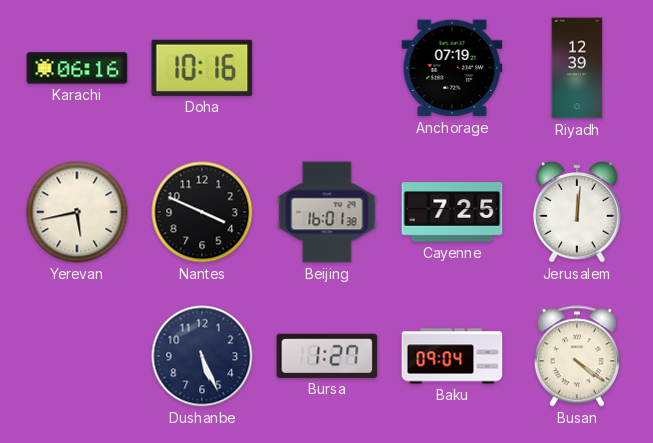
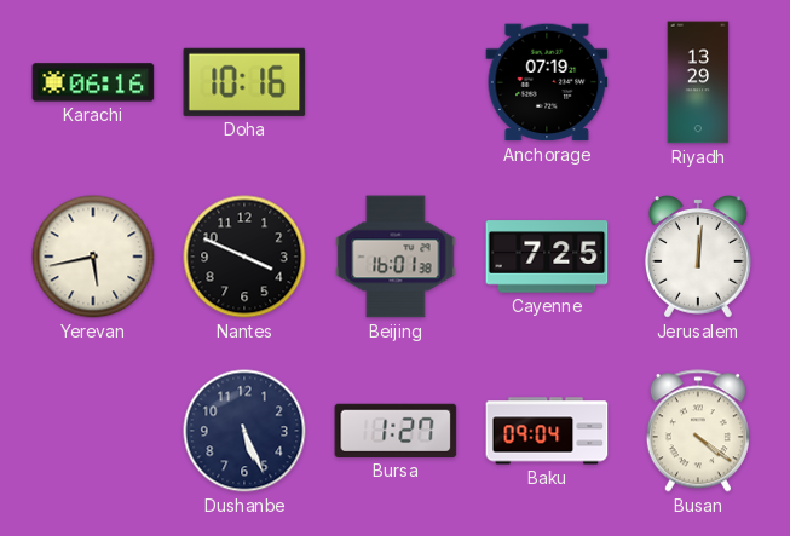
Riyadh: 12:39 -> 13:29
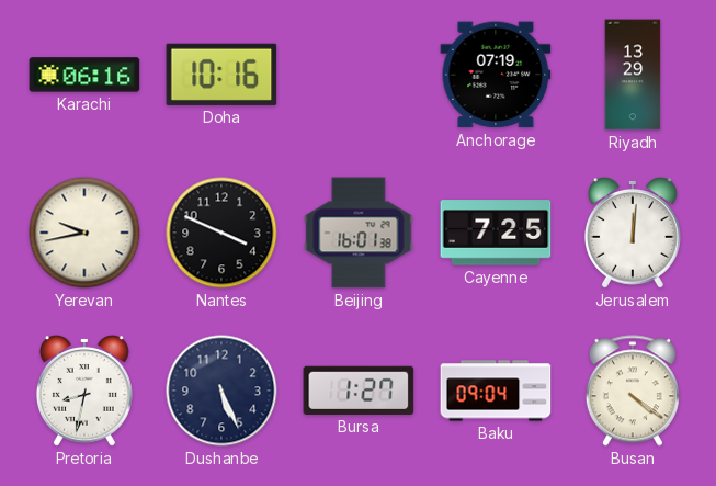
Yerevan: 5:43 -> 9:43
Pretoria: none -> 8:32
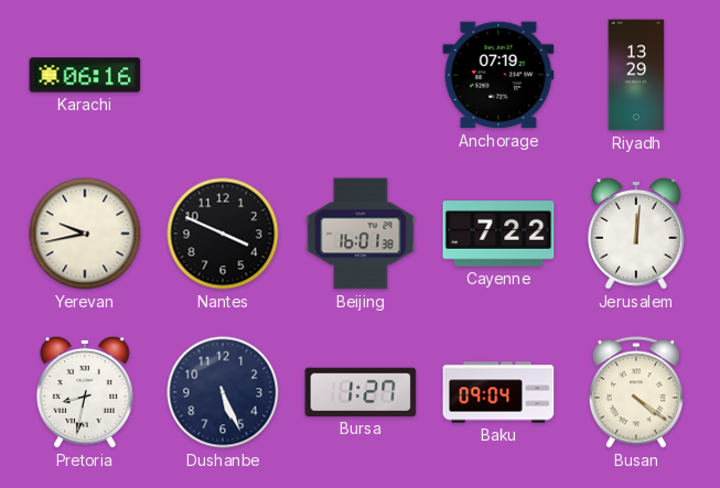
Doha: 10:16 -> none
Cayenne: 7:25 -> 7:22
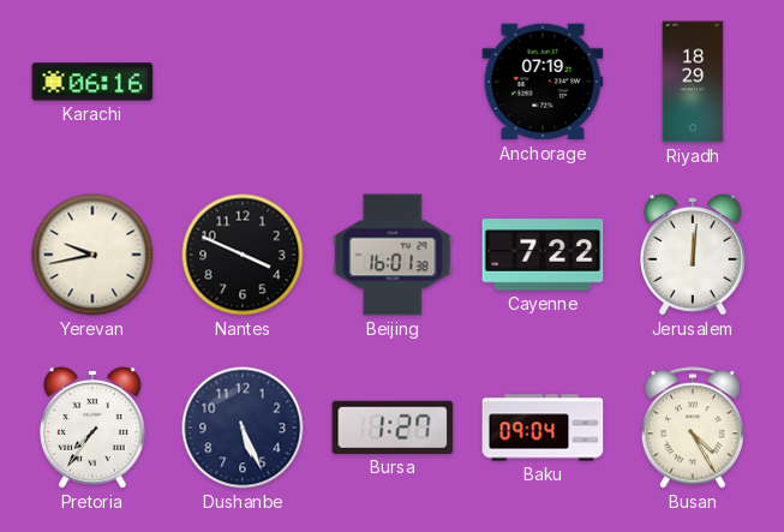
Riyadh: 13:29 -> 18:29
Pretoria: 8:32 -> 7:36
Busan: 4:21 -> 4:25
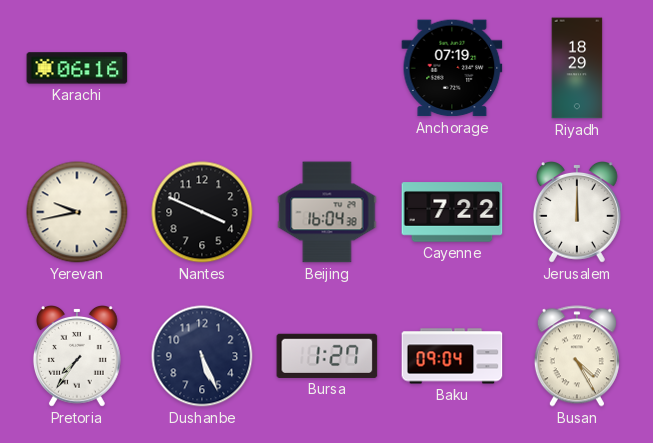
Beijing: 16:01 -> 16:04
Jerusalem: 12:01 -> 12:00
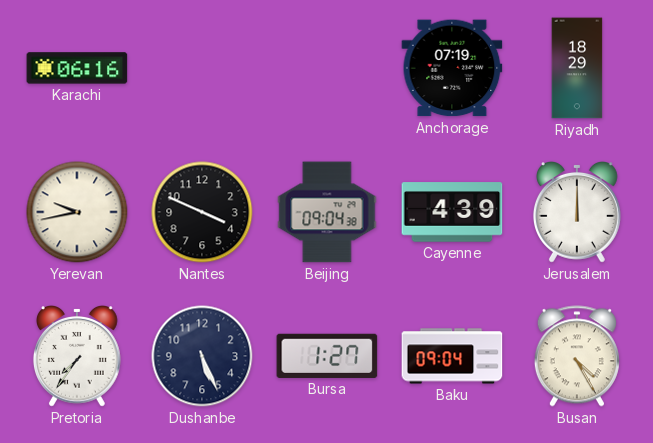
Beijing: 16:04 -> 09:04
Cayenne: 7:22 -> 4:39
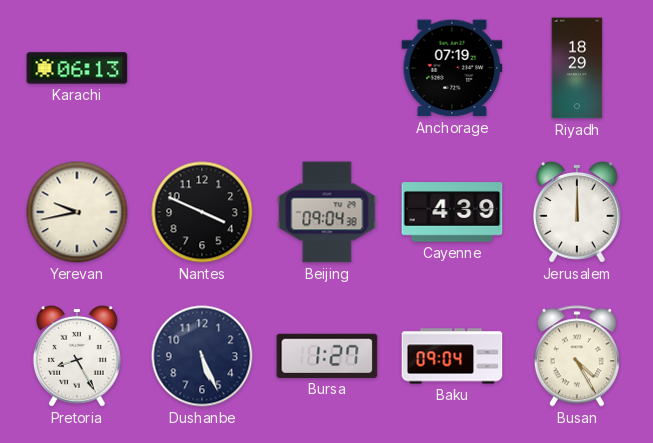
Karachi: 06:16 -> 06:13
Pretoria: 7:36 -> 8:25
